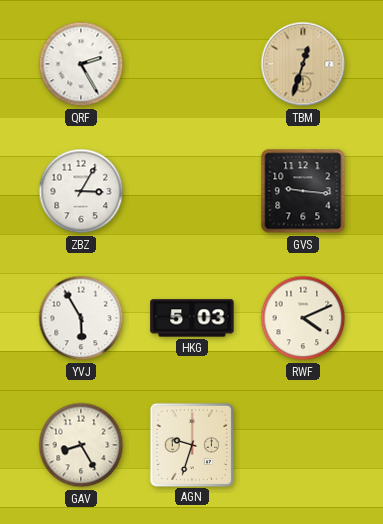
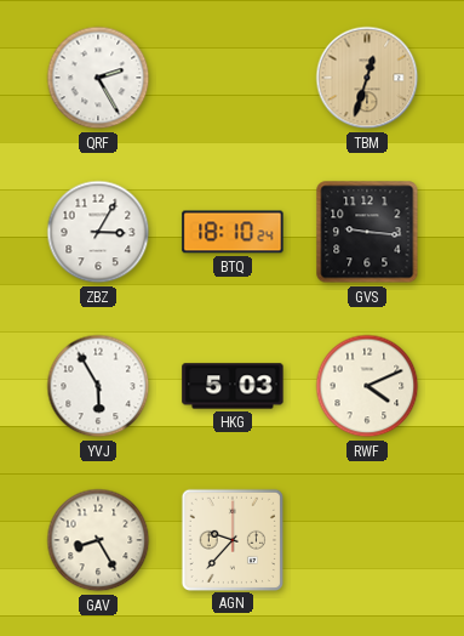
BTQ: none -> 18:10
AGN: 9:33 -> 9:37
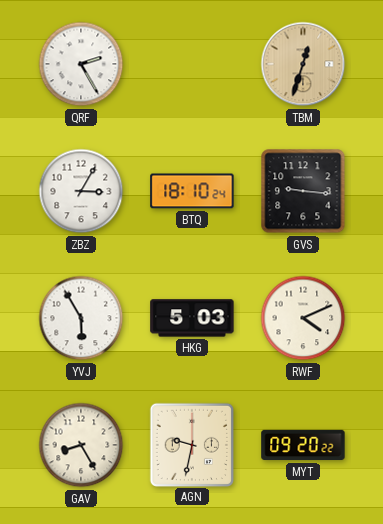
AGN: 9:37 -> 9:32
MYT: none -> 09:20
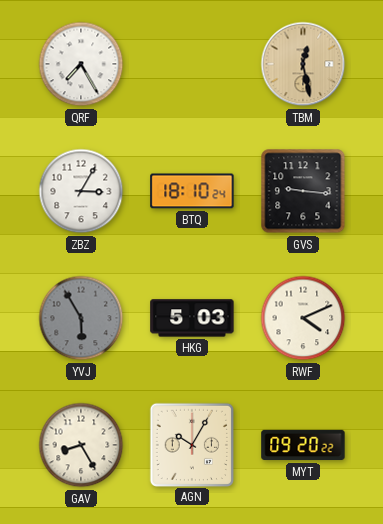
QRF: 2:25 -> 7:25
TBM: 12:33 -> 12:28
YVJ dial: white -> grey
AGN: 9:32 -> 10:05
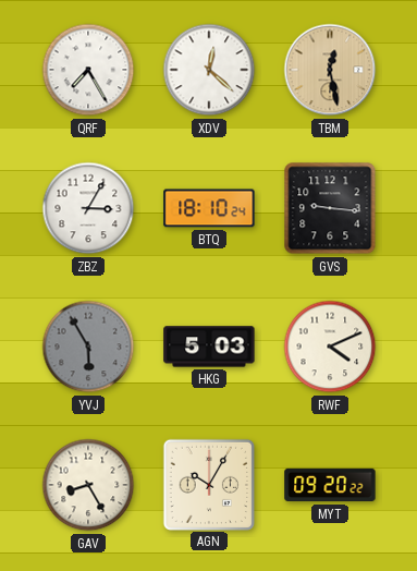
XDV: none -> 12:22
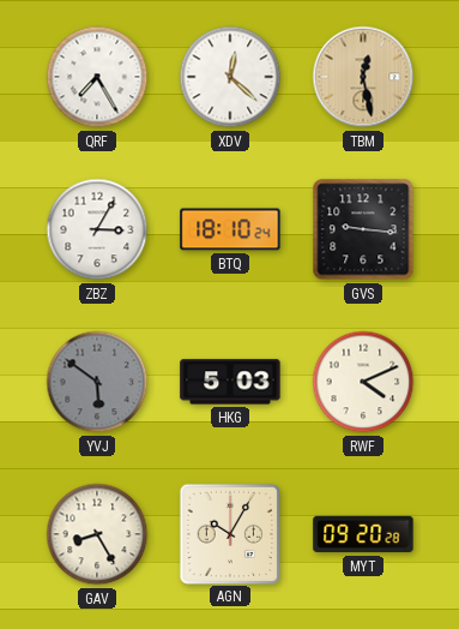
YVJ: 5:55 -> 5:51
MYT: 09:20:22 -> 09:20:28
